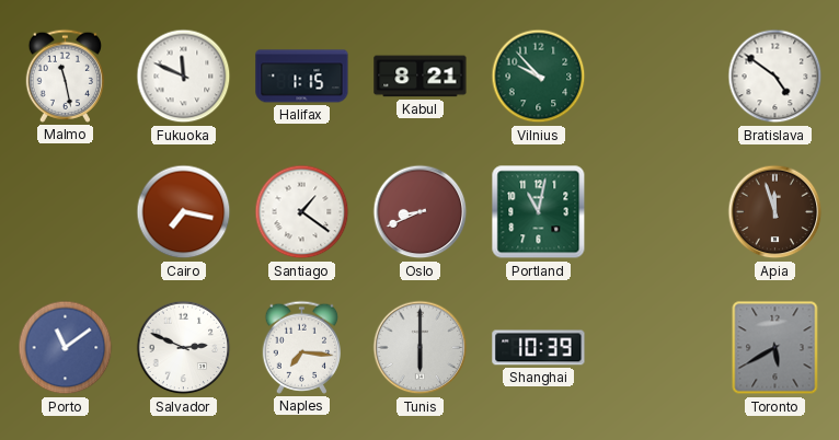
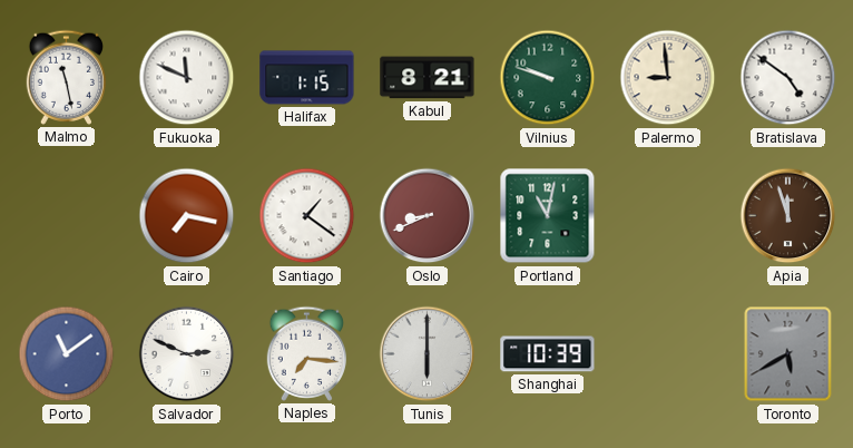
Vilnius: 9:53 -> 9:48
Palermo: none -> 8:59
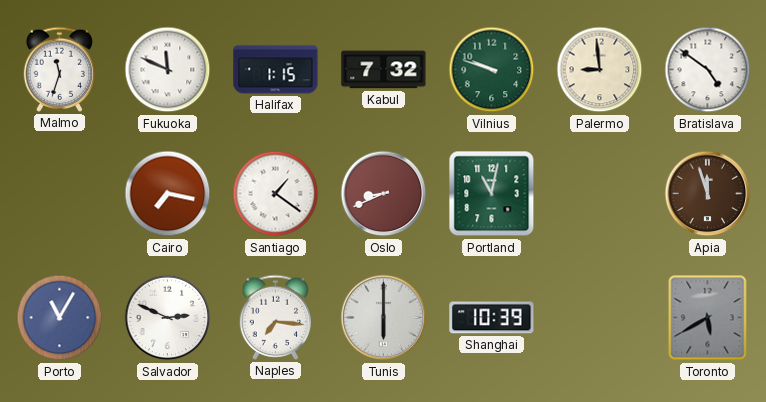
Malmo: 11:28 -> 11:33
Kabul: 8:21 -> 7:32
Porto: 11:09 -> 11:05
